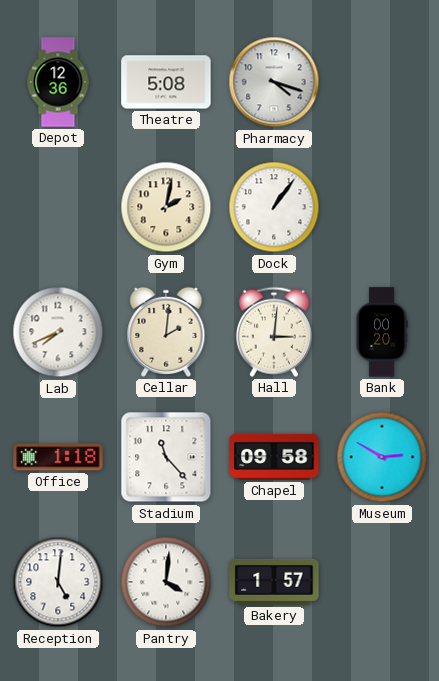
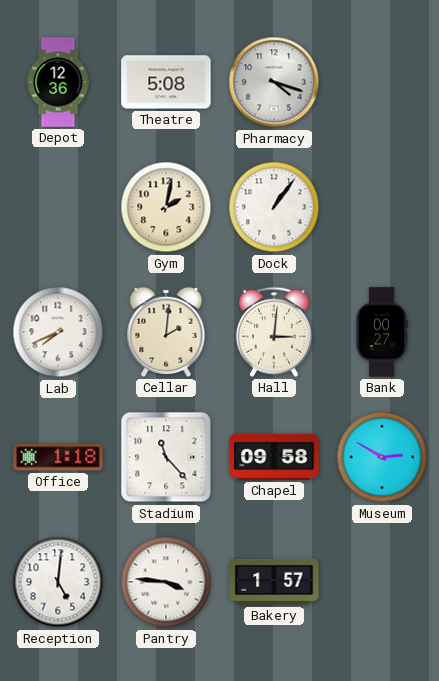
Bank: 00:20 -> 00:27
Pantry: 4:01 -> 3:46
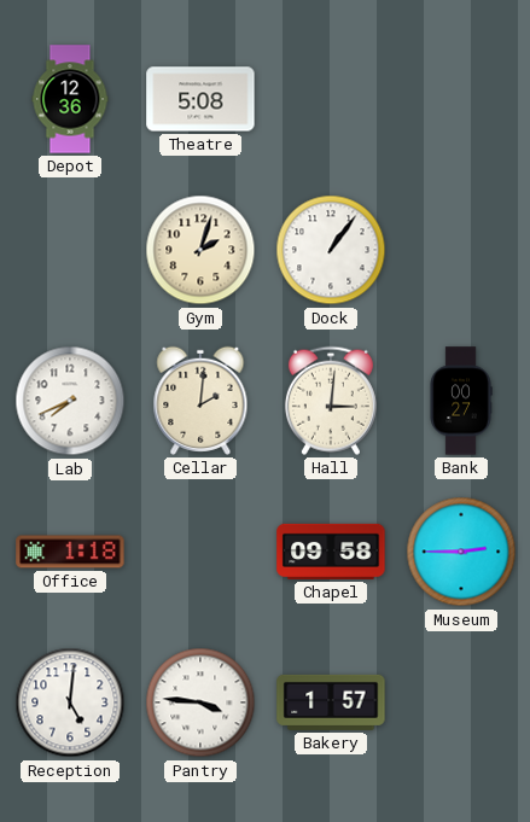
Pharmacy: 4:18 -> none
Gym: 2:02 -> 2:03
Stadium: 11:23 -> none
Museum: 2:50 -> 2:45
